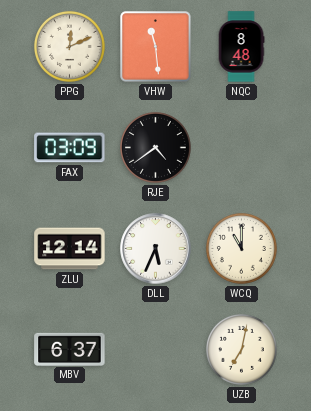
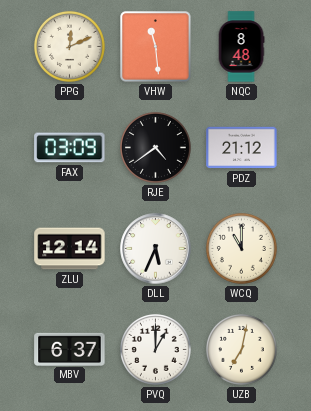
PDZ: none -> 21:12
PVQ: none -> 1:00
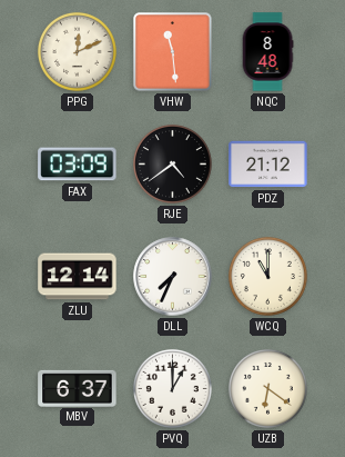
DLL: 5:34 -> 7:34
UZB: 7:02 -> 6:21
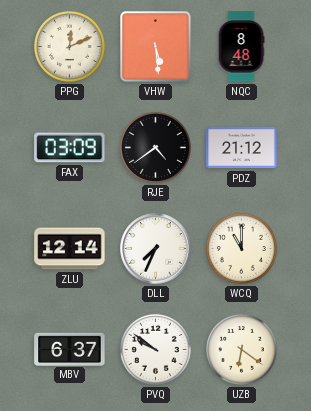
VHW: 11:29 -> 5:29
PVQ: 1:00 -> 9:51
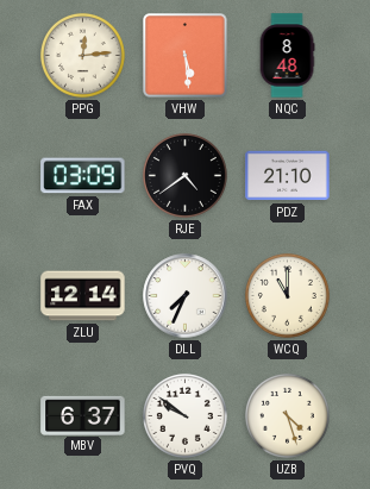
PPG: 12:11 -> 12:14
PDZ: 21:12 -> 21:10
UZB: 6:21 -> 4:27
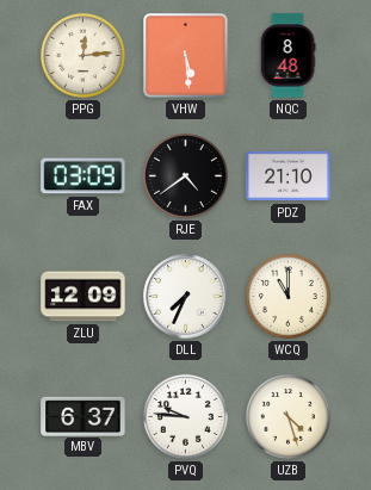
ZLU: 12:14 -> 12:09
PVQ: 9:51 -> 9:46
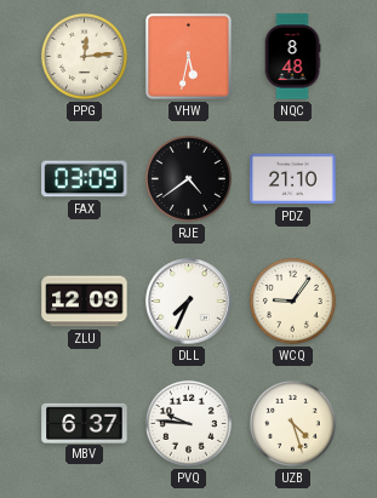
VHW: 5:29 -> 5:32
WCQ: 11:00 -> 9:06
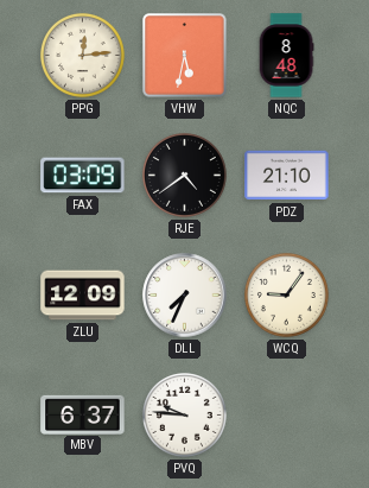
UZB: 4:27 -> none
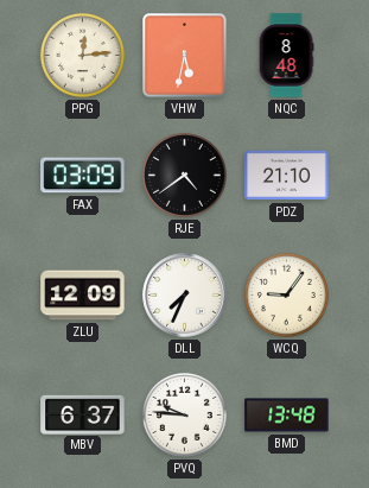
BMD: none -> 13:48
